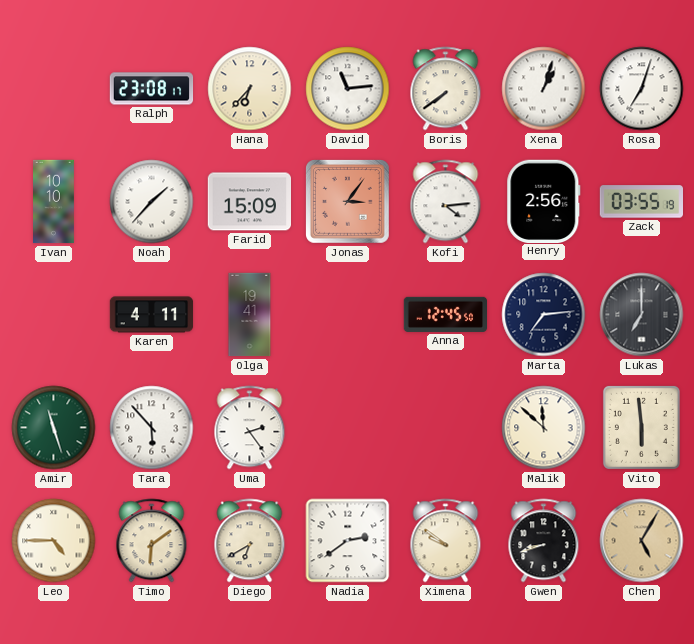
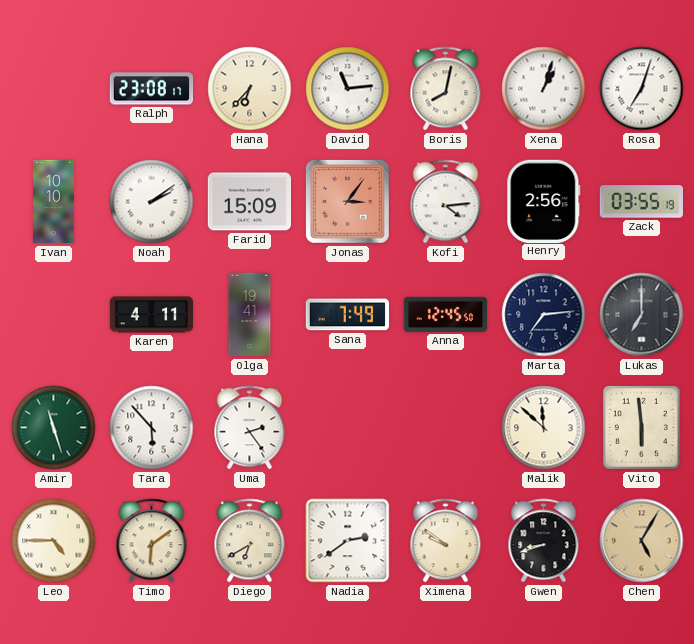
Boris: 7:39 -> 8:02
Noah: 1:37 -> 2:09
Sana: none -> 7:49
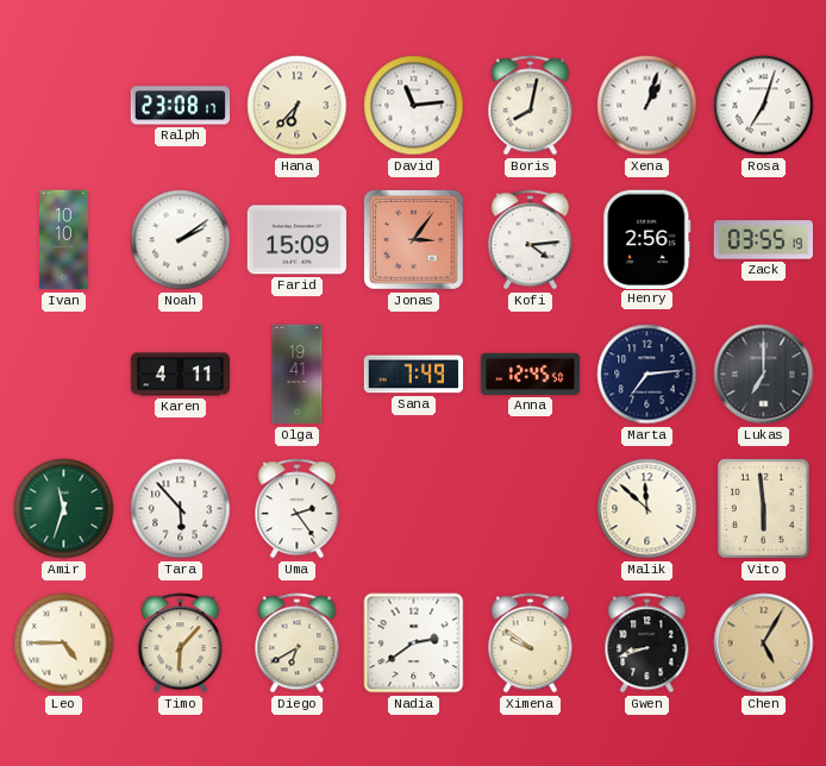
Amir: 11:27 -> 11:33
Timo: 6:09 -> 6:07
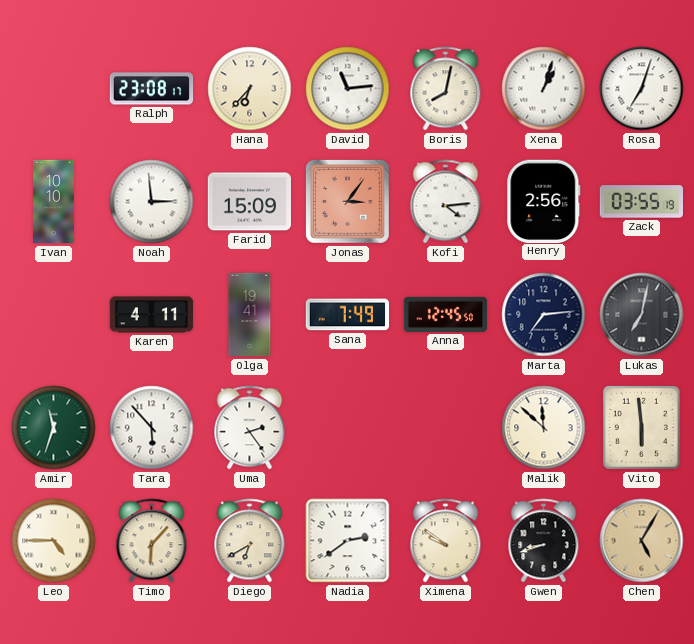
Noah: 2:09 -> 2:59
Lukas: 7:00 -> 7:02
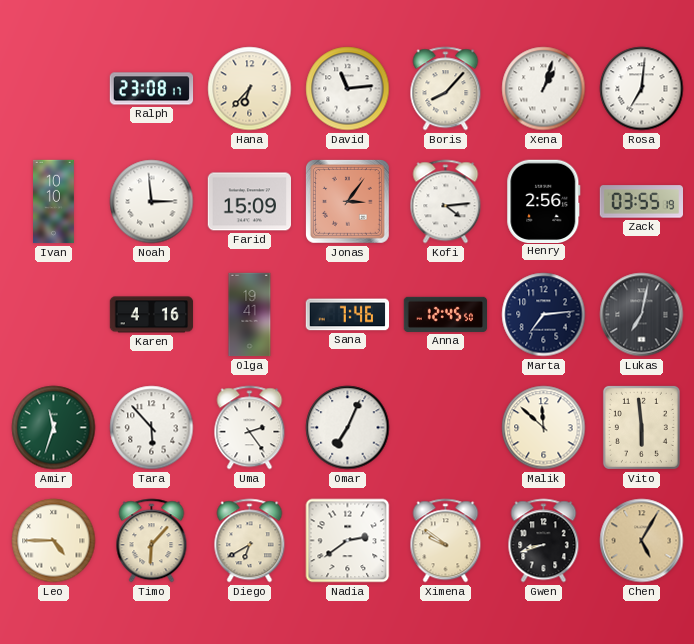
Boris: 8:02 -> 8:07
Rosa: 7:03 -> 7:01
Karen: 4:11 -> 4:16
Sana: 7:49 -> 7:46
Omar: none -> 7:04
